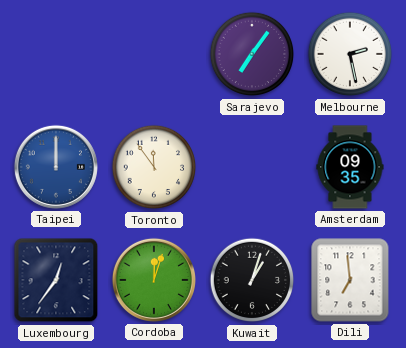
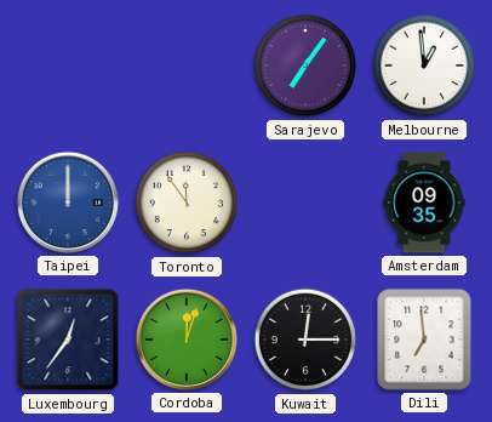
Melbourne: 2:28 -> 12:59
Kuwait: 1:03 -> 12:15
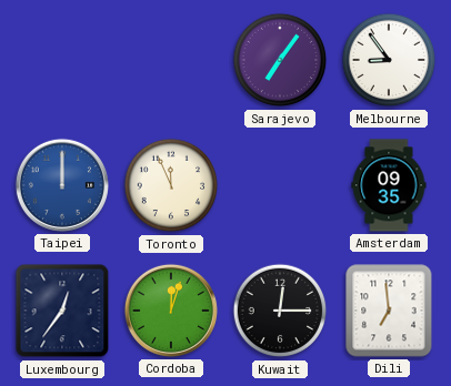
Melbourne: 12:59 -> 8:54
Toronto: 11:54 -> 11:56
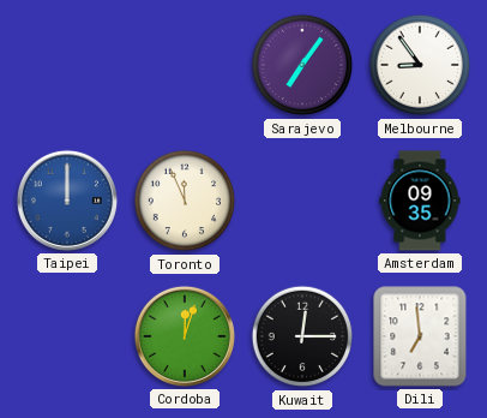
Luxembourg: 12:36 -> none
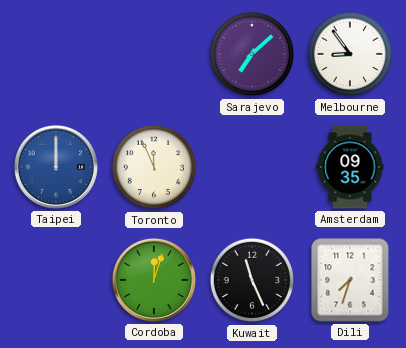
Sarajevo: 7:06 -> 7:08
Kuwait: 12:15 -> 11:26
Dili: 6:59 -> 7:33
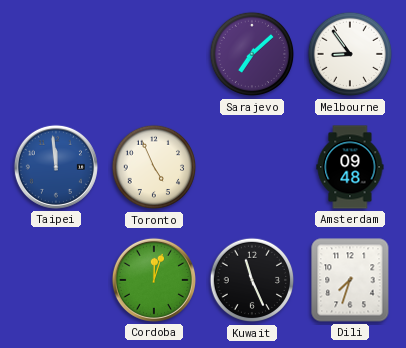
Taipei: 12:00 -> 11:59
Toronto: 11:56 -> 4:56
Amsterdam: 09:35 -> 09:48
